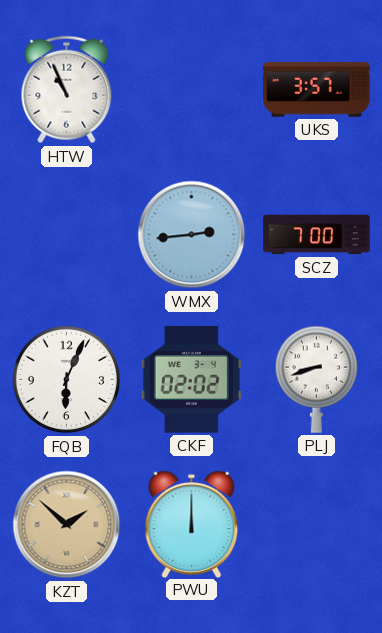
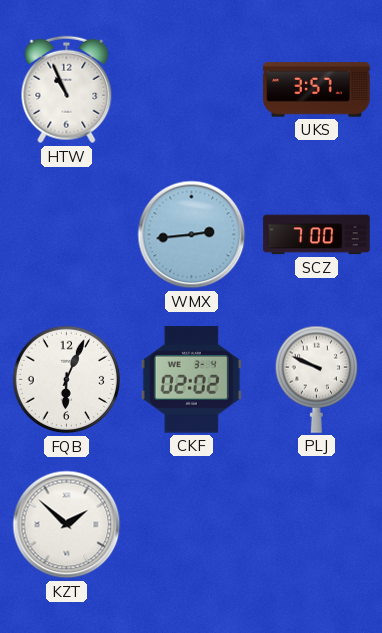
PLJ: 8:42 -> 9:49
KZT dial: champagne -> white
PWU: 12:00 -> none
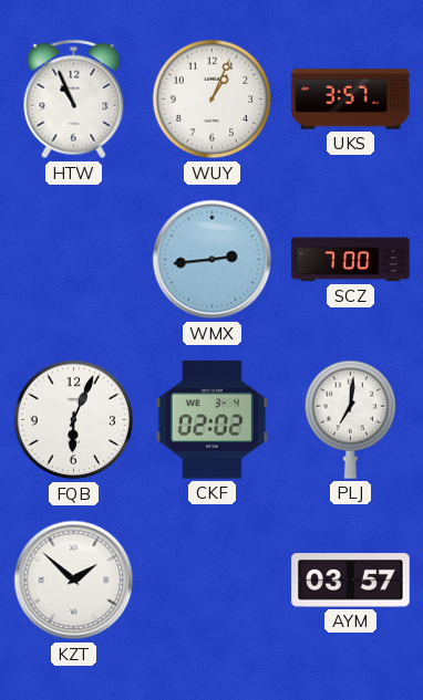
WUY: none -> 1:04
PLJ: 9:49 -> 7:01
AYM: none -> 03:57
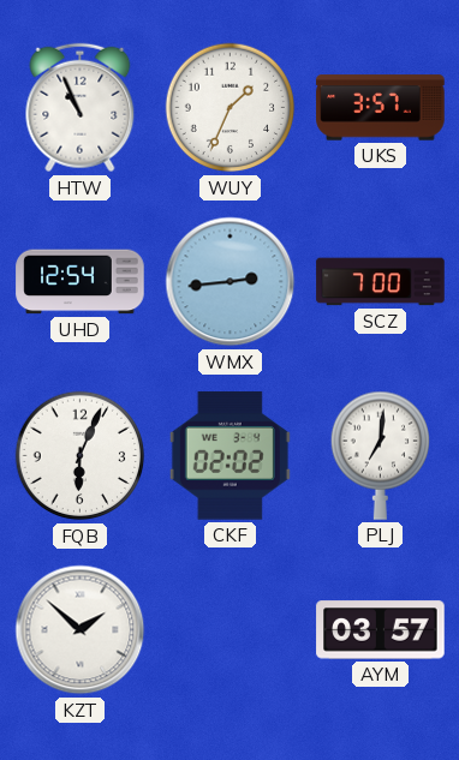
WUY: 1:04 -> 1:34
UHD: none -> 12:54
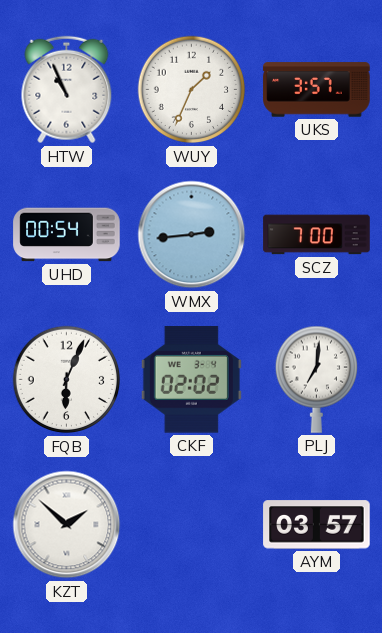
UHD: 12:54 -> 00:54
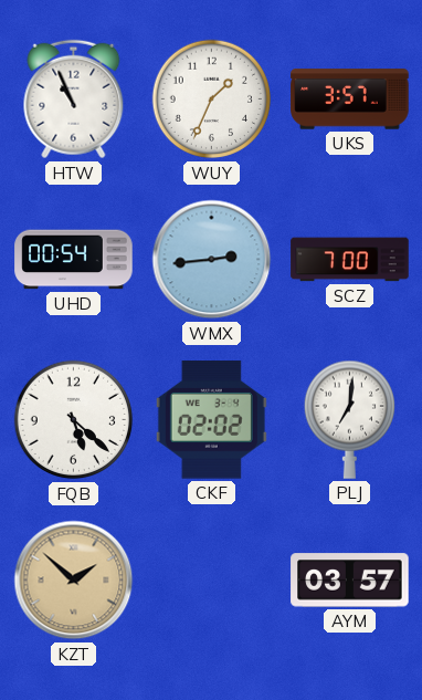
FQB: 6:04 -> 5:22
KZT dial: white -> champagne
